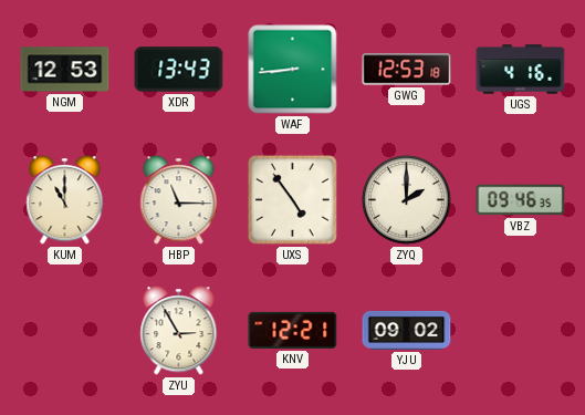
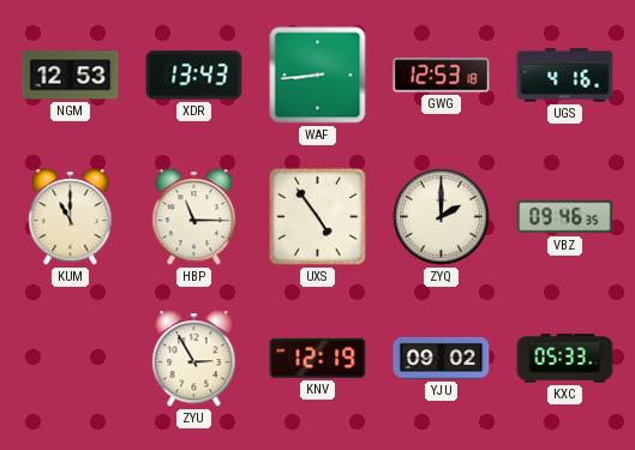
KNV: 12:21 -> 12:19
KXC: none -> 05:33
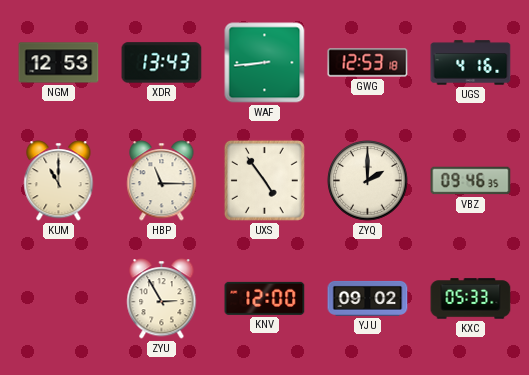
KNV: 12:19 -> 12:00
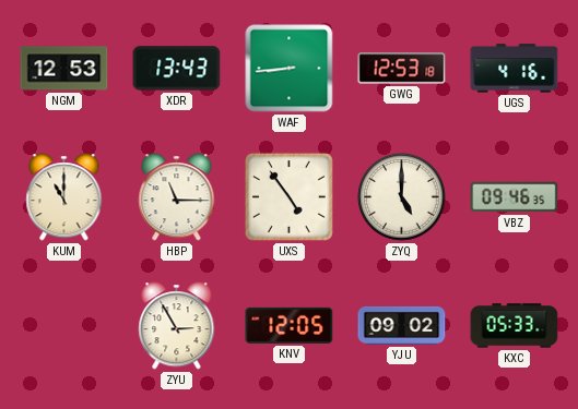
ZYQ: 2:00 -> 5:00
KNV: 12:00 -> 12:05
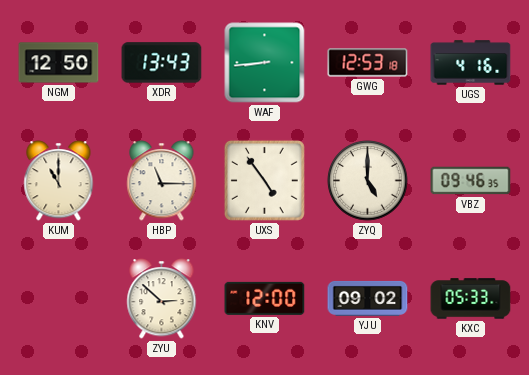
NGM: 12:53 -> 12:50
ZYU: 2:55 -> 2:52
KNV: 12:05 -> 12:00
